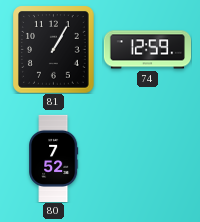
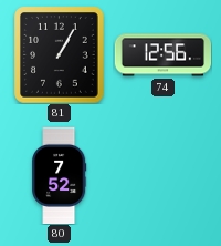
74: 12:59 -> 12:56
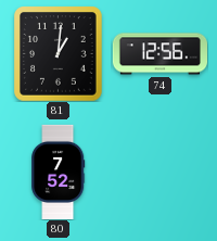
81: 1:05 -> 1:01
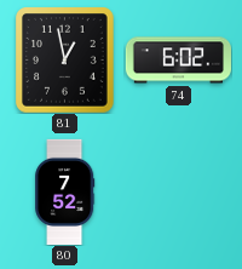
81: 1:01 -> 12:58
74: 12:56 -> 6:02
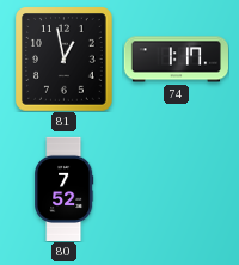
74: 6:02 -> 1:17
